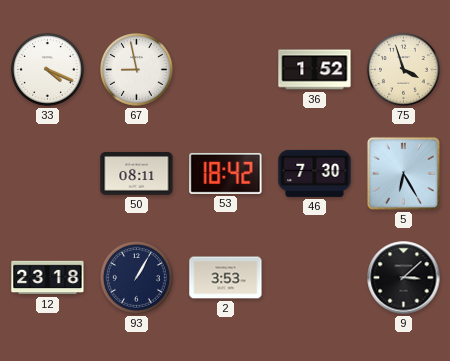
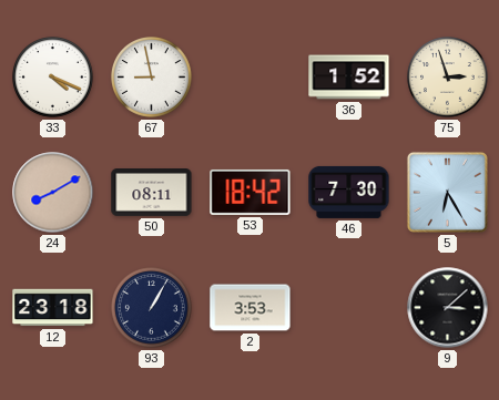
75: 3:57 -> 2:57
24: none -> 8:10
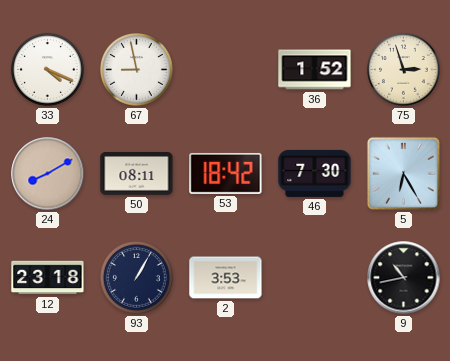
9: 3:08 -> 10:43
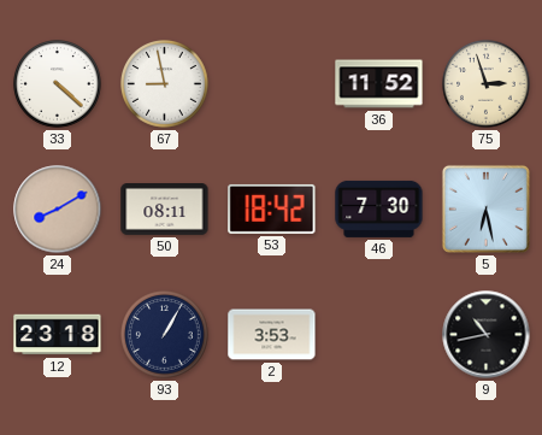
33: 4:19 -> 4:22
36: 1:52 -> 11:52
5: 6:25 -> 6:28
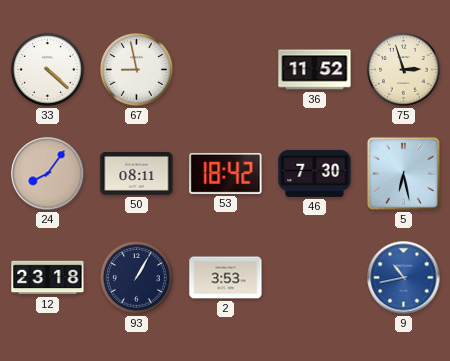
24: 8:10 -> 8:06
9 dial: black -> blue
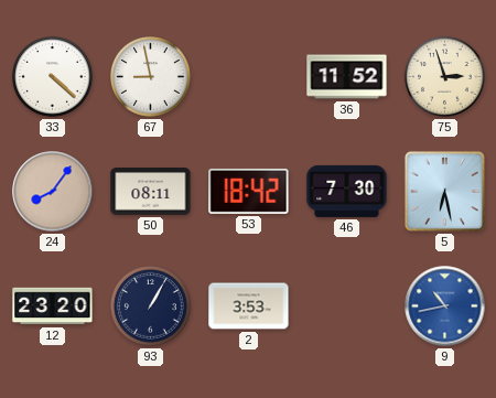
12: 23:18 -> 23:20
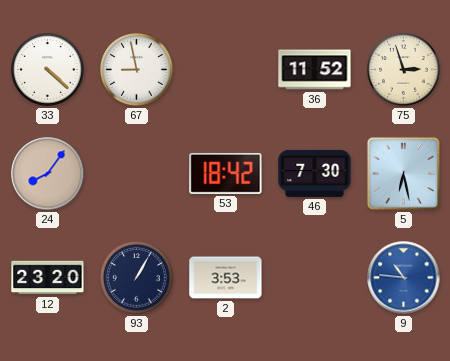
50: 08:11 -> none
9: 10:43 -> 10:46
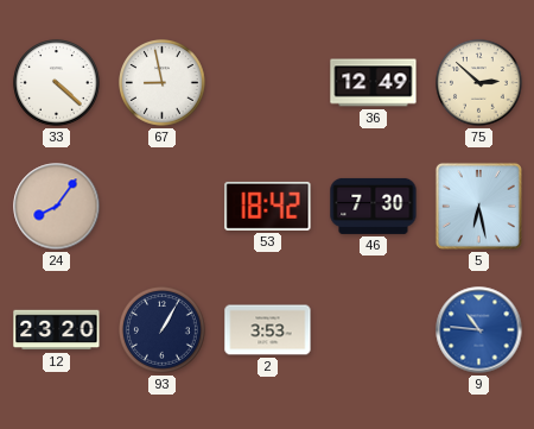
36: 11:52 -> 12:49
75: 2:57 -> 2:52
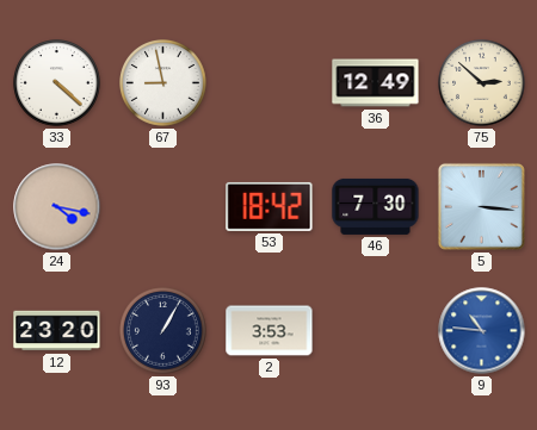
24: 8:06 -> 4:17
5: 6:28 -> 3:16
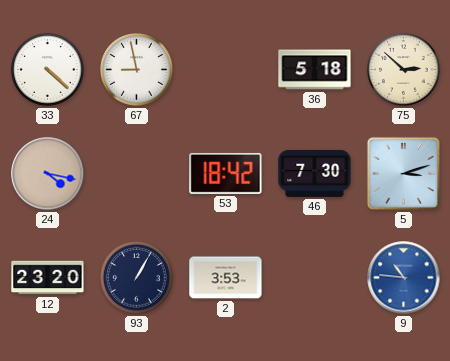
36: 12:49 -> 5:18
5: 3:16 -> 3:12
